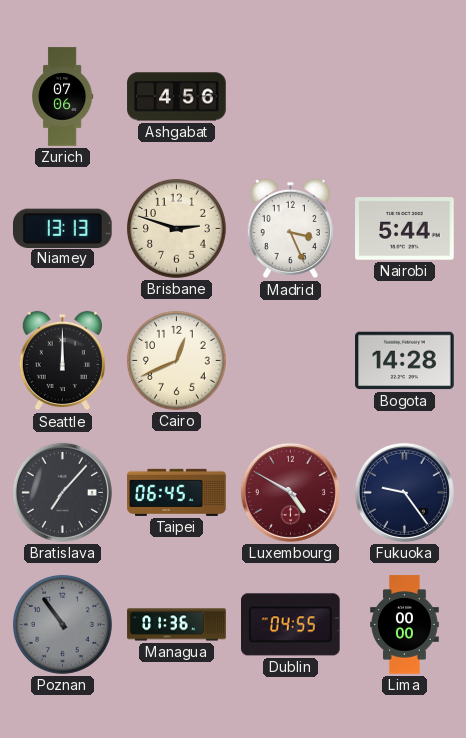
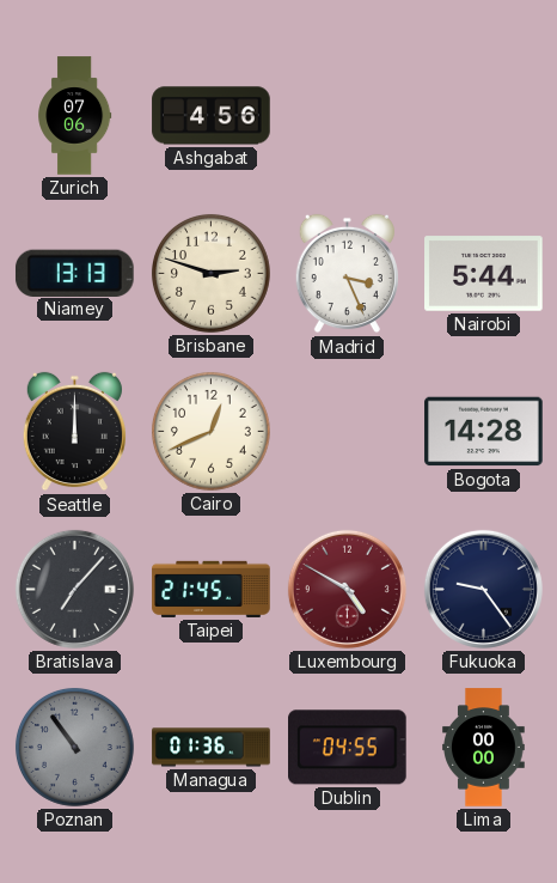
Taipei: 06:45 -> 21:45
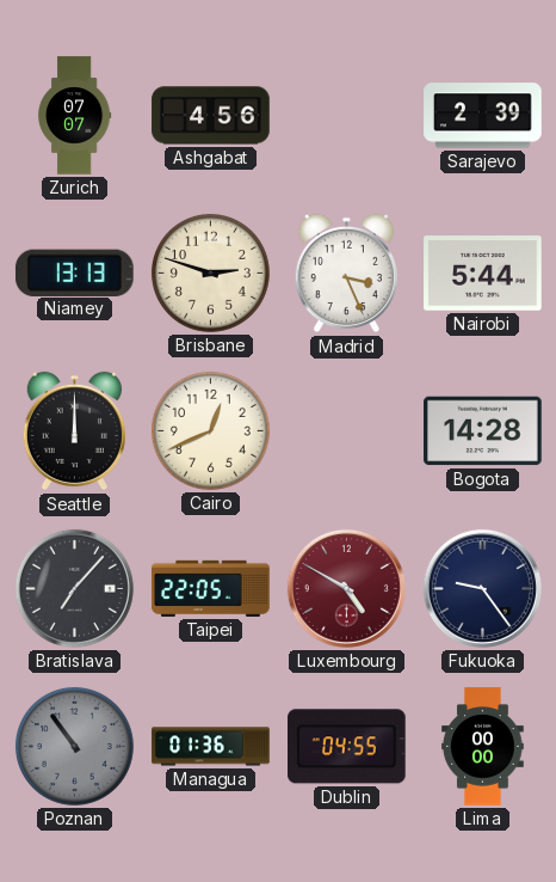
Zurich: 07:06 -> 07:07
Sarajevo: none -> 2:39
Taipei: 21:45 -> 22:05
